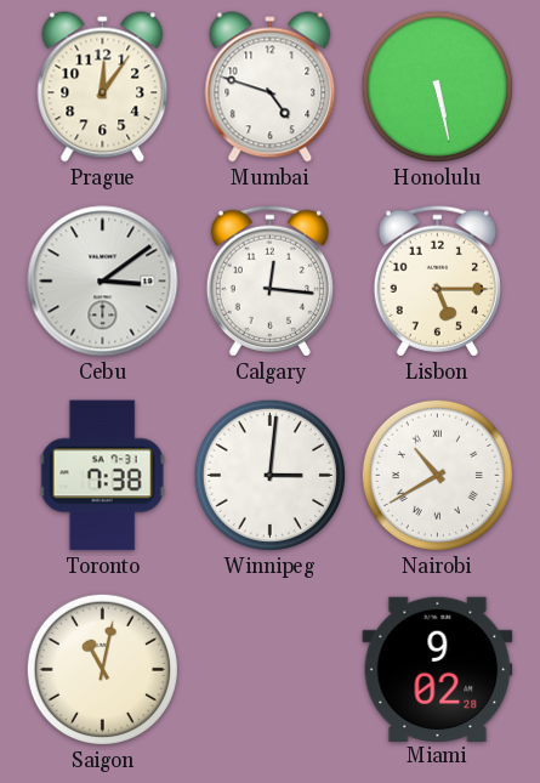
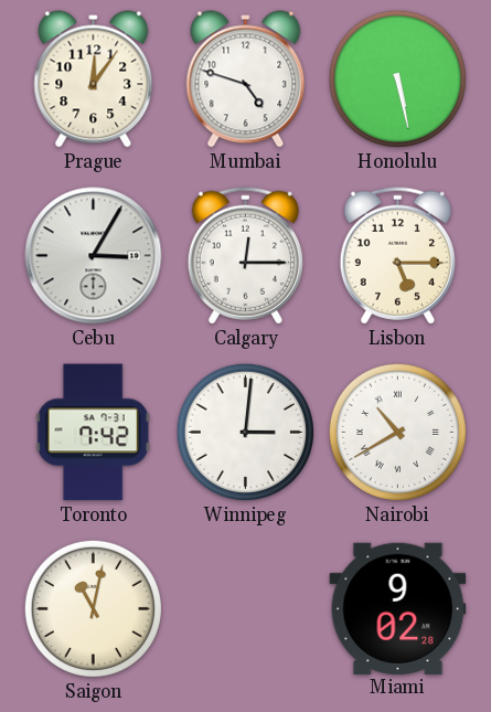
Cebu: 3:09 -> 3:05
Calgary: 12:16 -> 12:15
Toronto: 7:38 -> 7:42
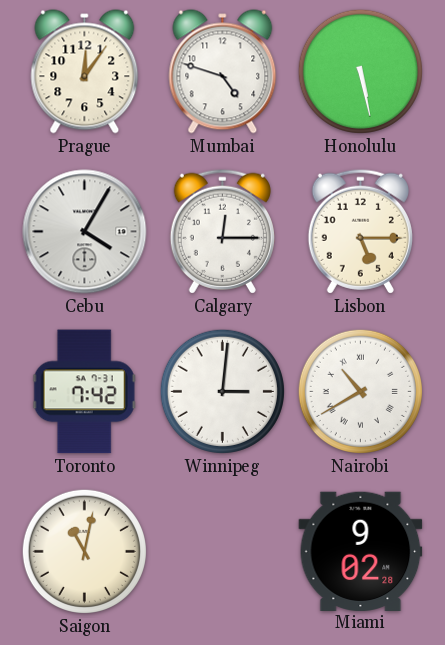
Cebu: 3:05 -> 4:05
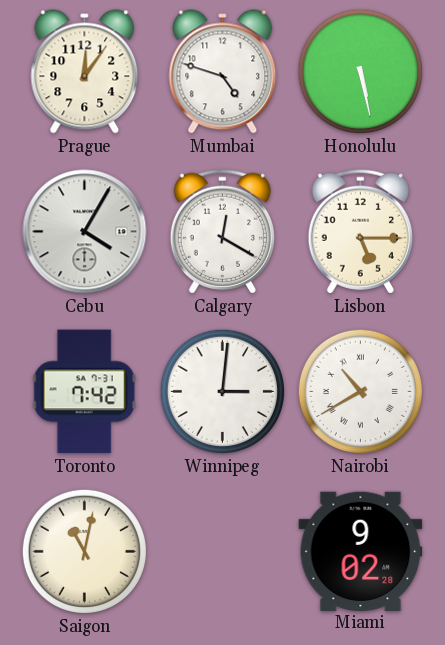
Calgary: 12:15 -> 12:20
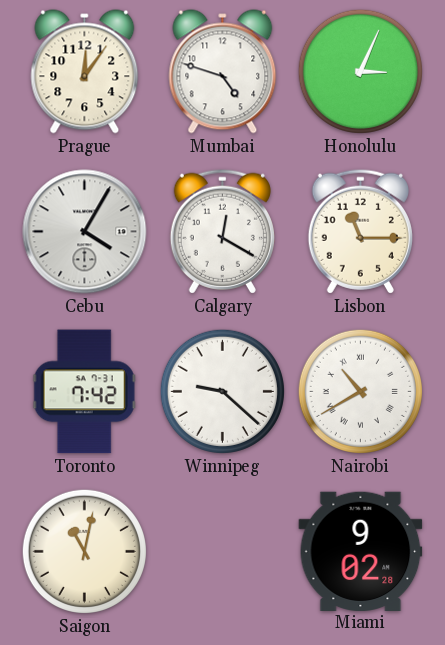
Honolulu: 5:28 -> 3:04
Lisbon: 5:15 -> 11:15
Winnipeg: 3:01 -> 9:22
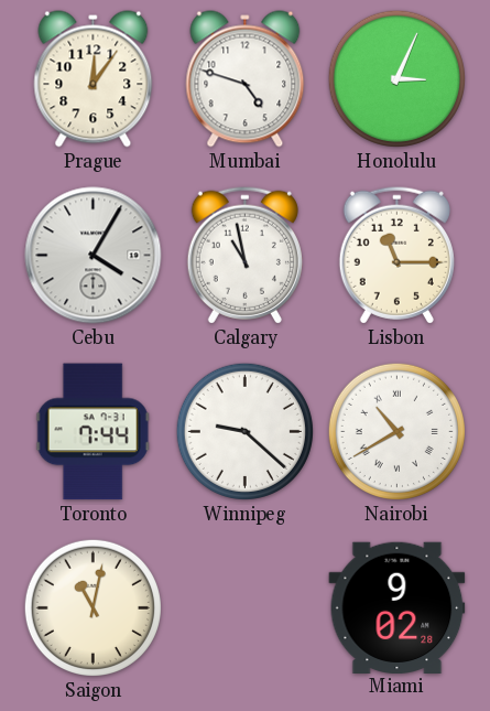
Calgary: 12:20 -> 10:58
Toronto: 7:42 -> 7:44
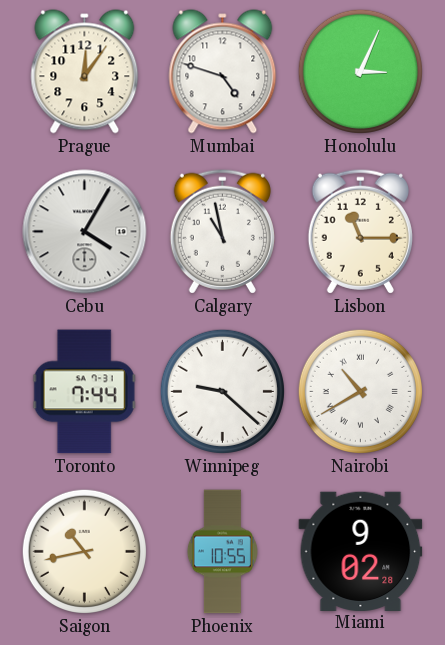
Saigon: 11:02 -> 10:43
Phoenix: none -> 10:55
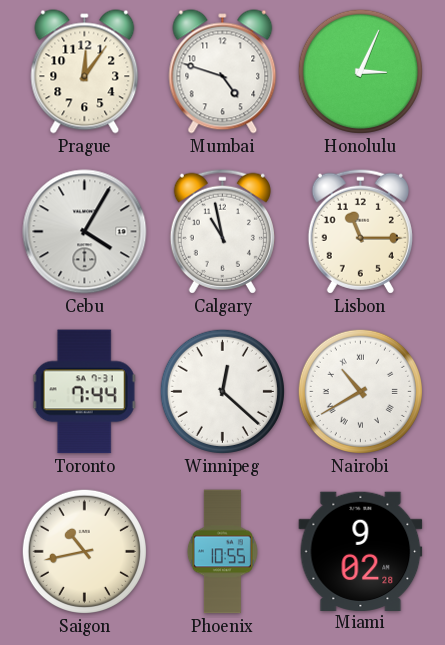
Winnipeg: 9:22 -> 12:22
